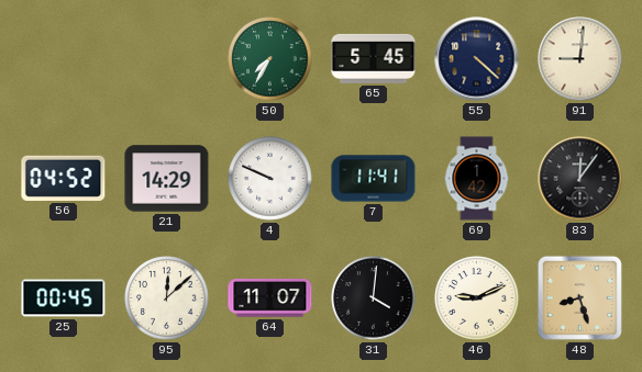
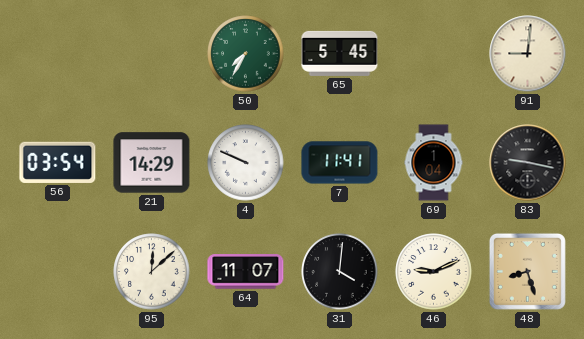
55: 4:22 -> none
56: 04:52 -> 03:54
69: 1:42 -> 1:04
83: 12:06 -> 9:17
25: 00:45 -> none
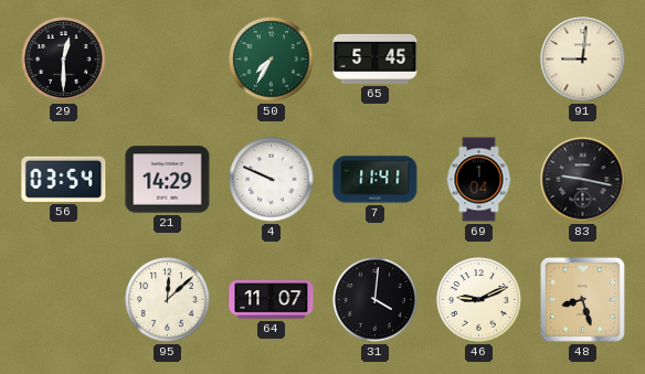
29: none -> 12:30
